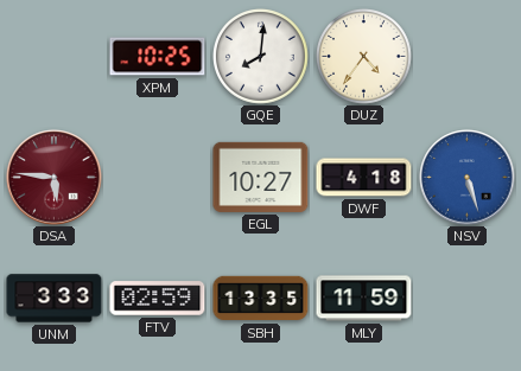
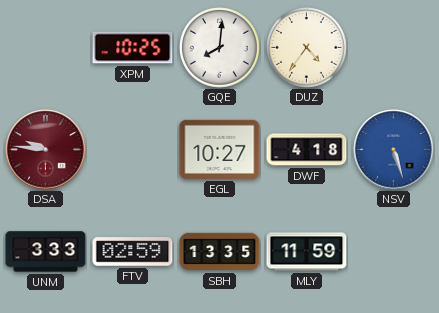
DSA: 5:46 -> 9:46
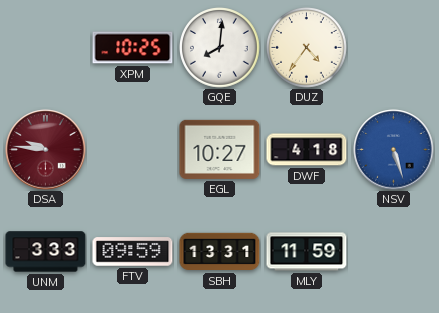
FTV: 02:59 -> 09:59
SBH: 13:35 -> 13:31
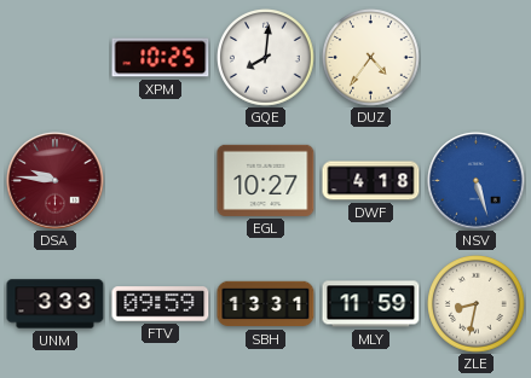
ZLE: none -> 8:32
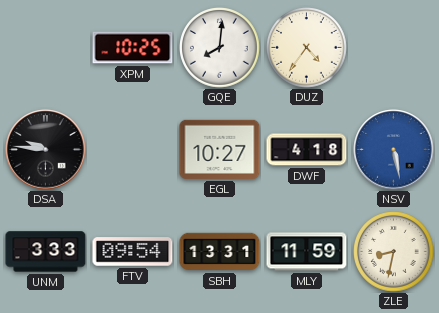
DSA dial: burgundy -> black
NSV: 5:27 -> 5:28
FTV: 09:59 -> 09:54
